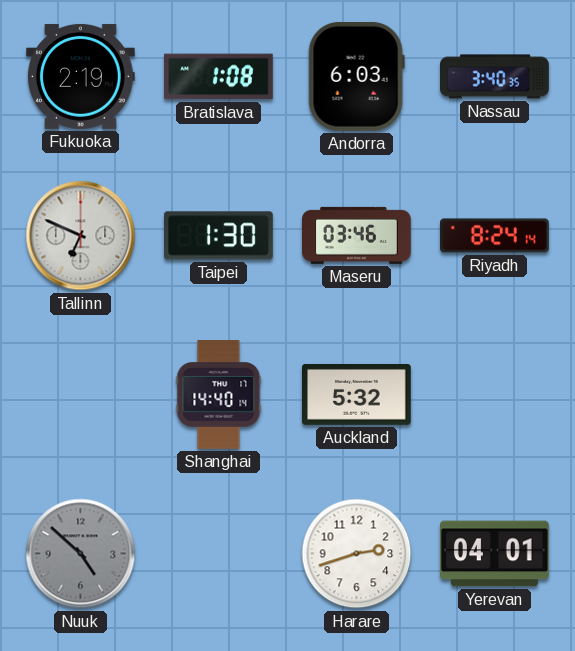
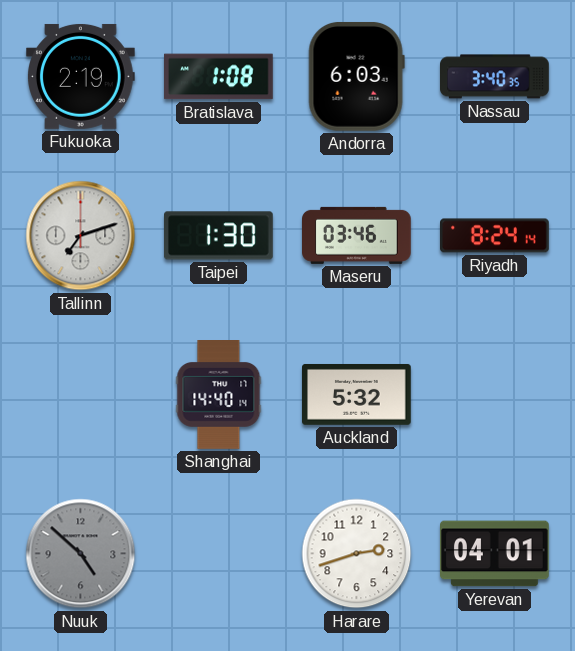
Tallinn: 6:49 -> 7:12
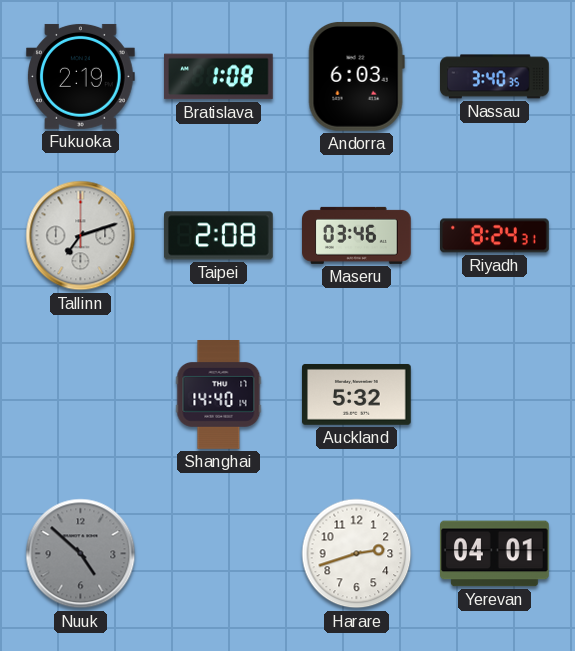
Taipei: 1:30 -> 2:08
Riyadh: 8:24:14 -> 8:24:31
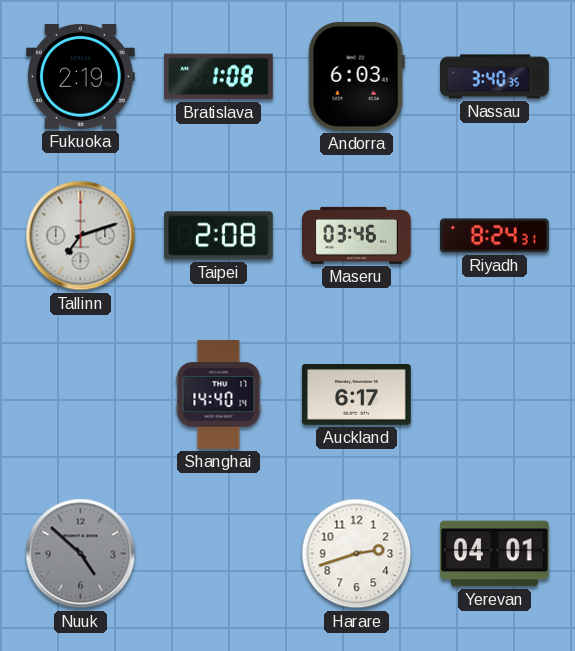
Auckland: 5:32 -> 6:17
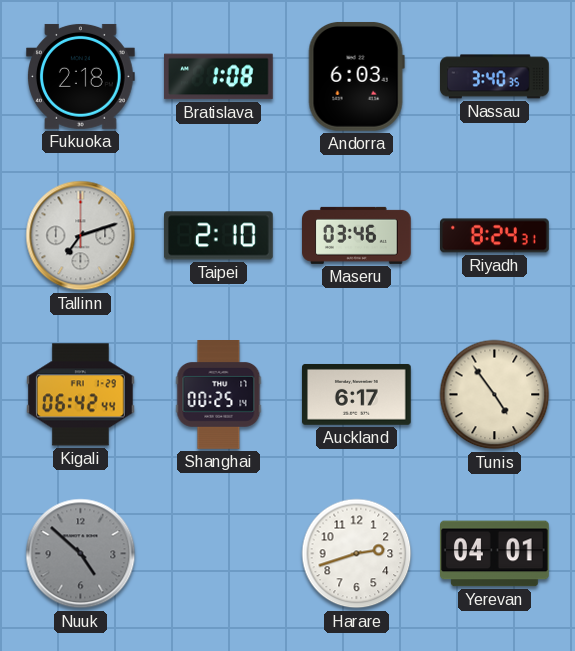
Fukuoka: 2:19 -> 2:18
Taipei: 2:08 -> 2:10
Kigali: none -> 06:42
Shanghai: 14:40 -> 00:25
Tunis: none -> 4:54
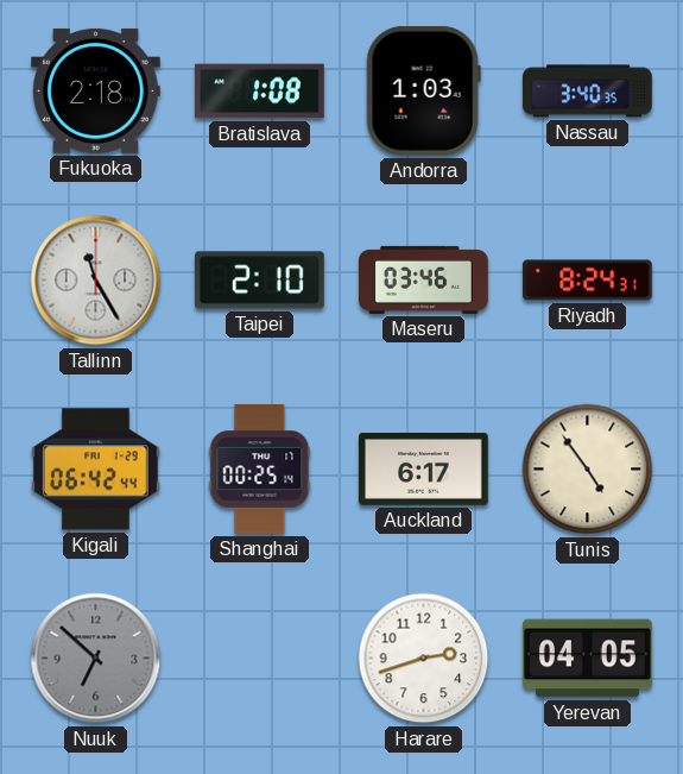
Andorra: 6:03 -> 1:03
Tallinn: 7:12 -> 11:25
Nuuk: 4:52 -> 6:52
Yerevan: 04:01 -> 04:05
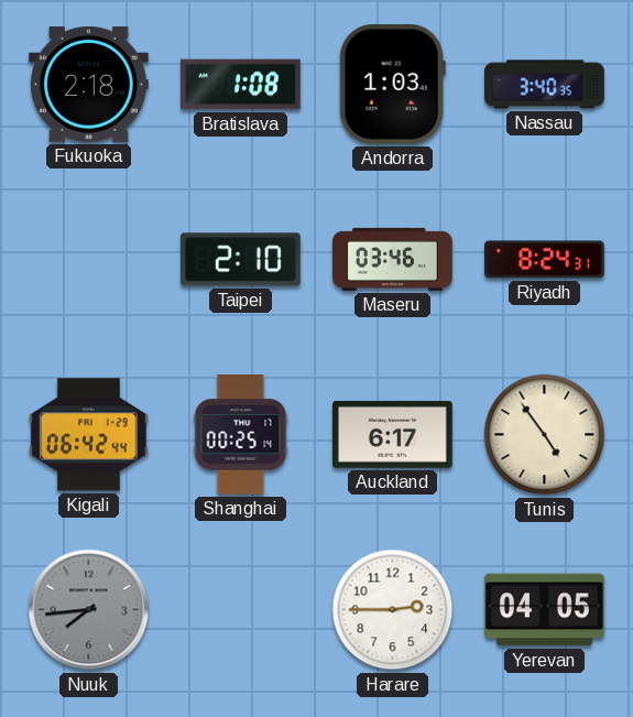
Tallinn: 11:25 -> none
Nuuk: 6:52 -> 7:44
Harare: 2:42 -> 2:45
